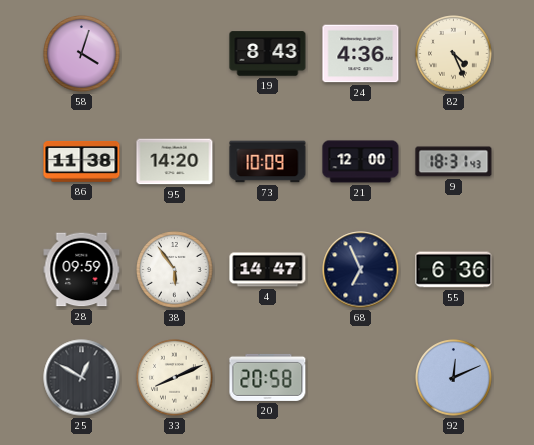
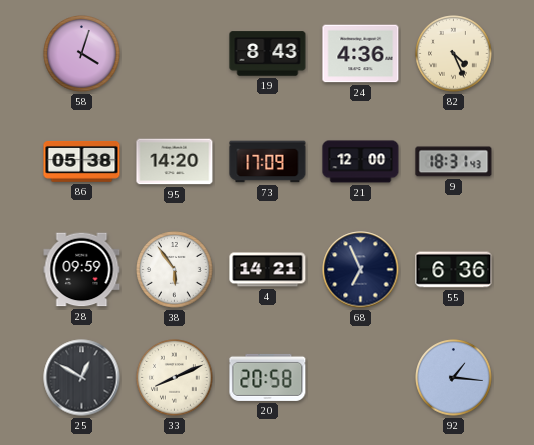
86: 11:38 -> 05:38
73: 10:09 -> 17:09
4: 14:47 -> 14:21
92: 12:11 -> 1:16
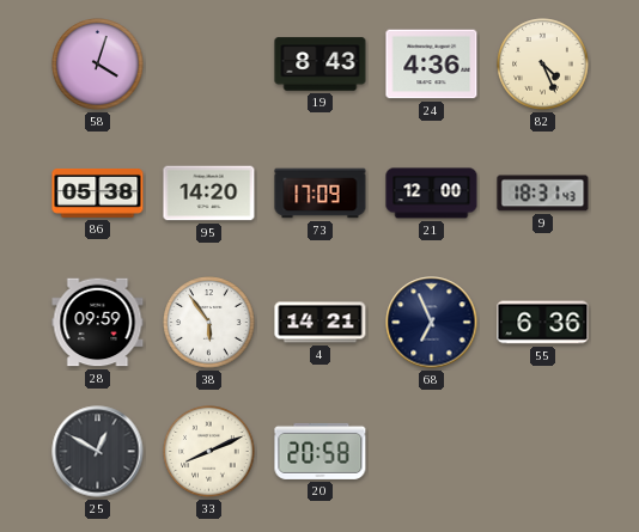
92: 1:16 -> none
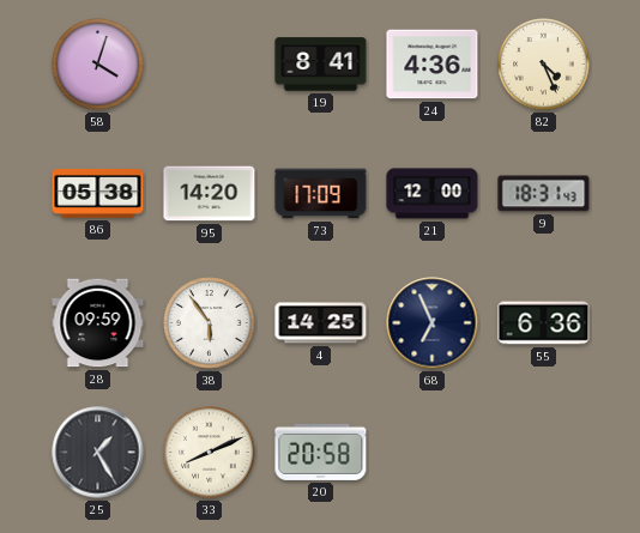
19: 8:43 -> 8:41
4: 14:21 -> 14:25
25: 12:50 -> 1:25
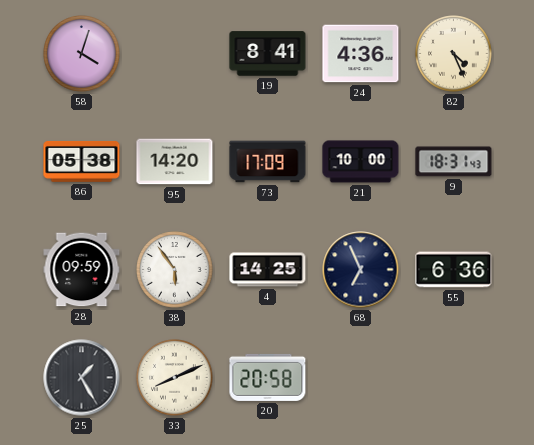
21: 12:00 -> 10:00
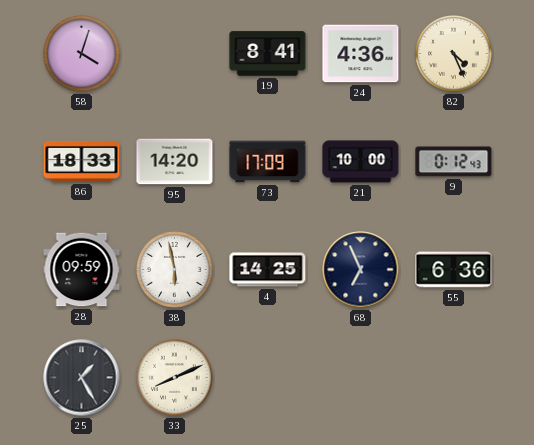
86: 05:38 -> 18:33
9: 18:31 -> 0:12
38: 5:54 -> 5:58
20: 20:58 -> none
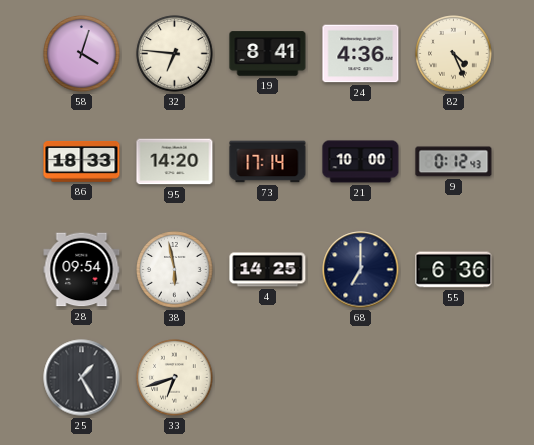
32: none -> 6:46
73: 17:09 -> 17:14
28: 09:59 -> 09:54
68: 6:56 -> 7:00
33: 8:11 -> 6:42
